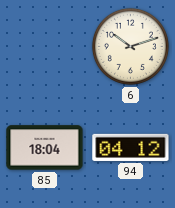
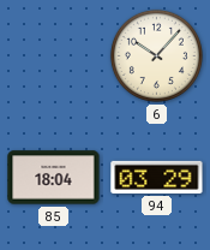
6: 10:12 -> 10:07
94: 04:12 -> 03:29
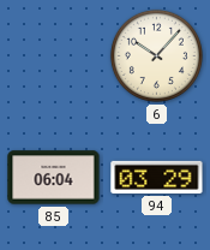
85: 18:04 -> 06:04
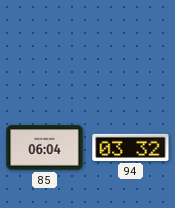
6: 10:07 -> none
94: 03:29 -> 03:32
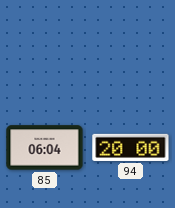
94: 03:32 -> 20:00
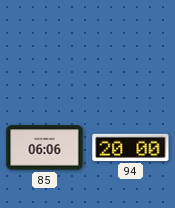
85: 06:04 -> 06:06
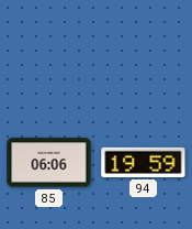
94: 20:00 -> 19:59
